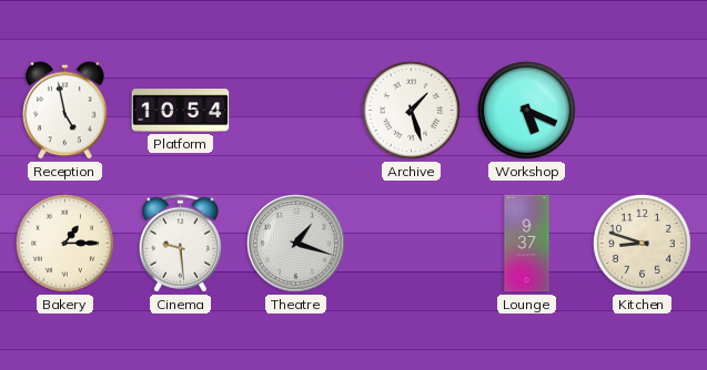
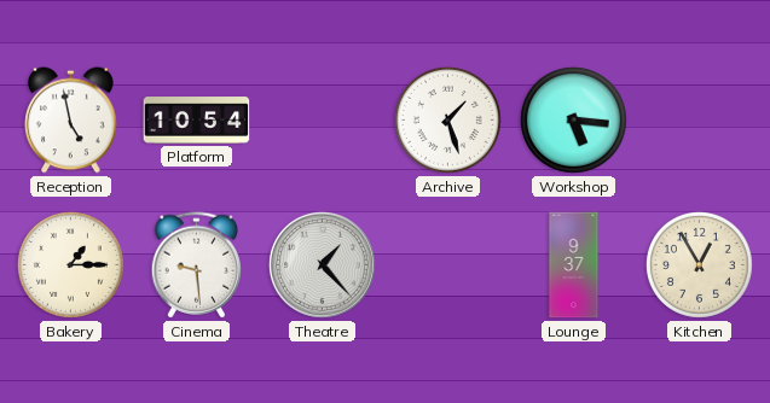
Workshop: 5:19 -> 5:16
Theatre: 1:18 -> 1:23
Kitchen: 8:48 -> 12:55
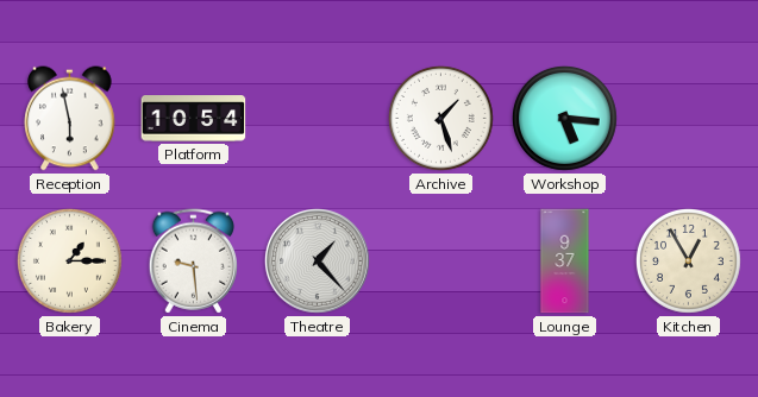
Reception: 4:58 -> 5:58
